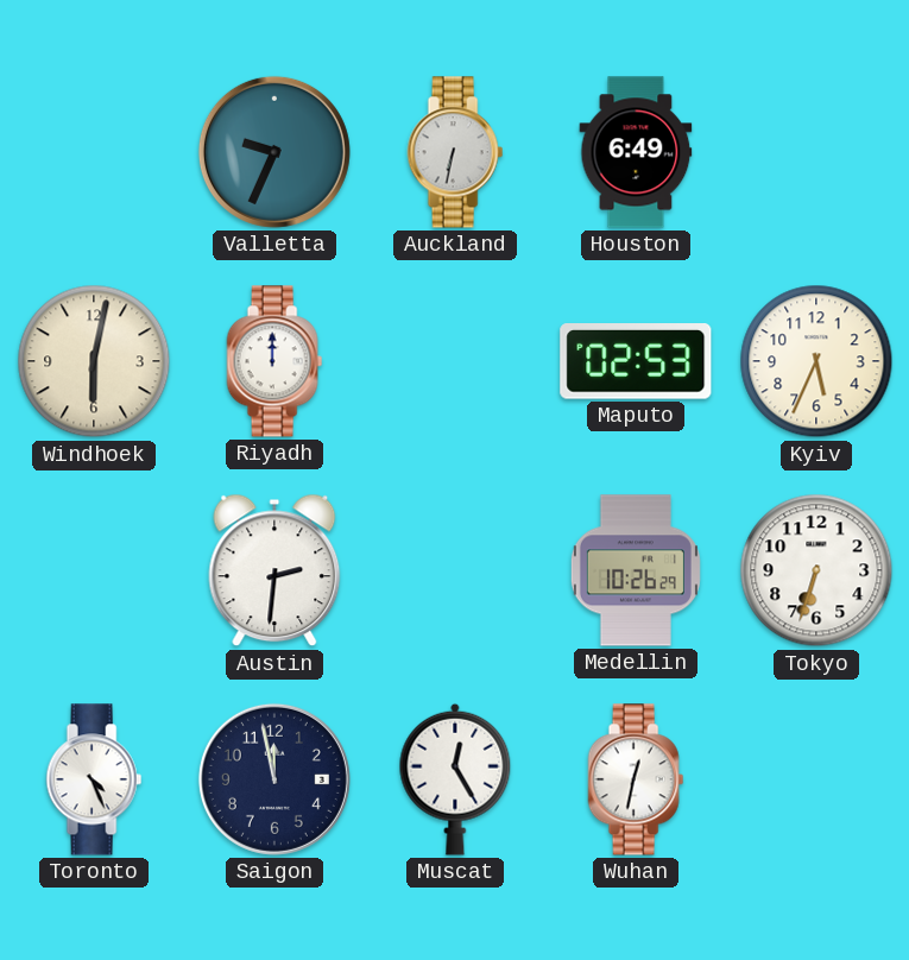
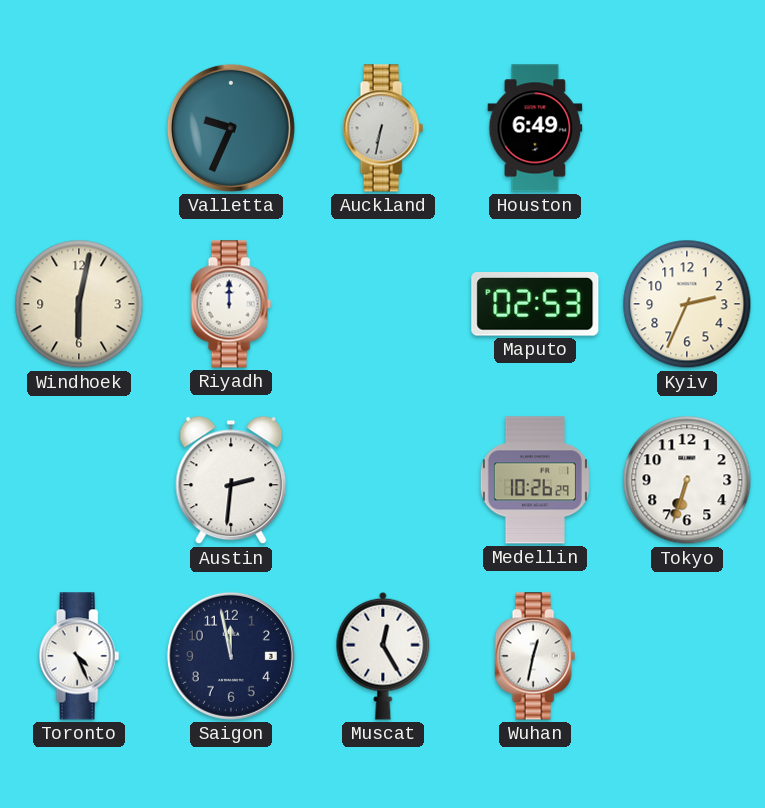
Kyiv: 5:34 -> 2:34
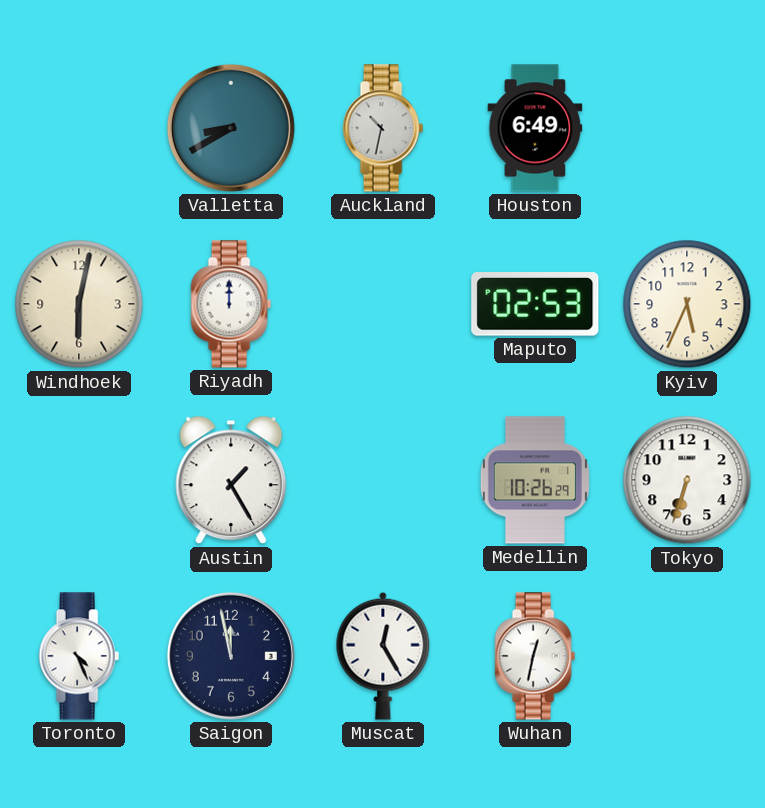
Valletta: 9:34 -> 8:40
Auckland: 6:32 -> 10:32
Kyiv: 2:34 -> 5:34
Austin: 2:31 -> 1:25
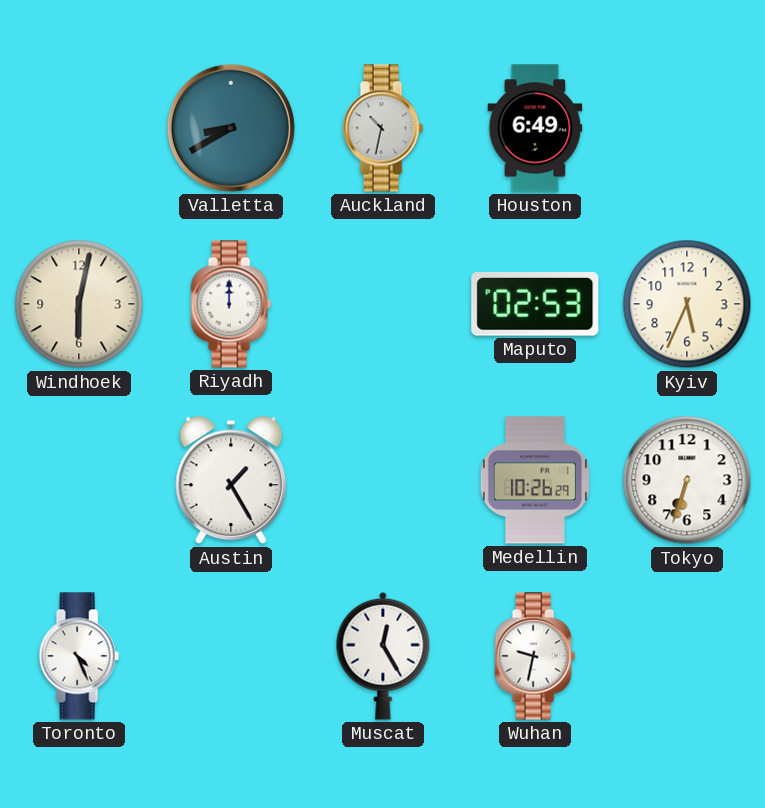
Saigon: 11:58 -> none
Wuhan: 12:32 -> 9:32
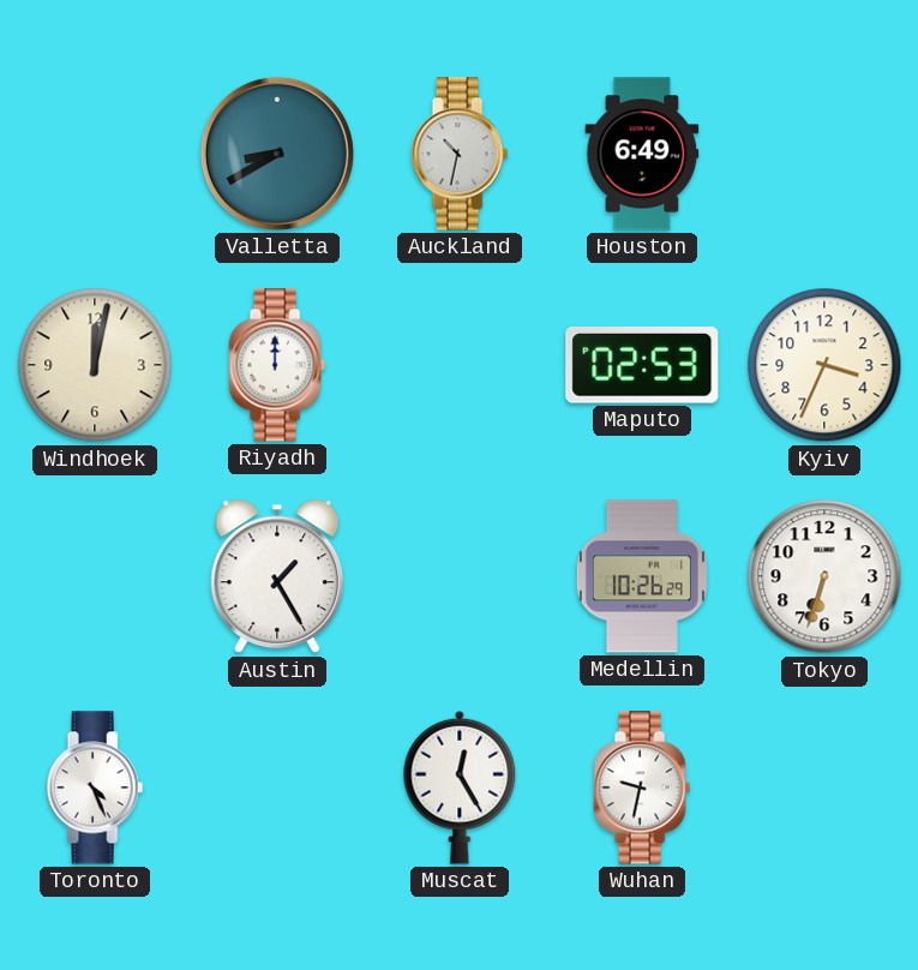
Windhoek: 6:02 -> 12:02
Kyiv: 5:34 -> 3:34
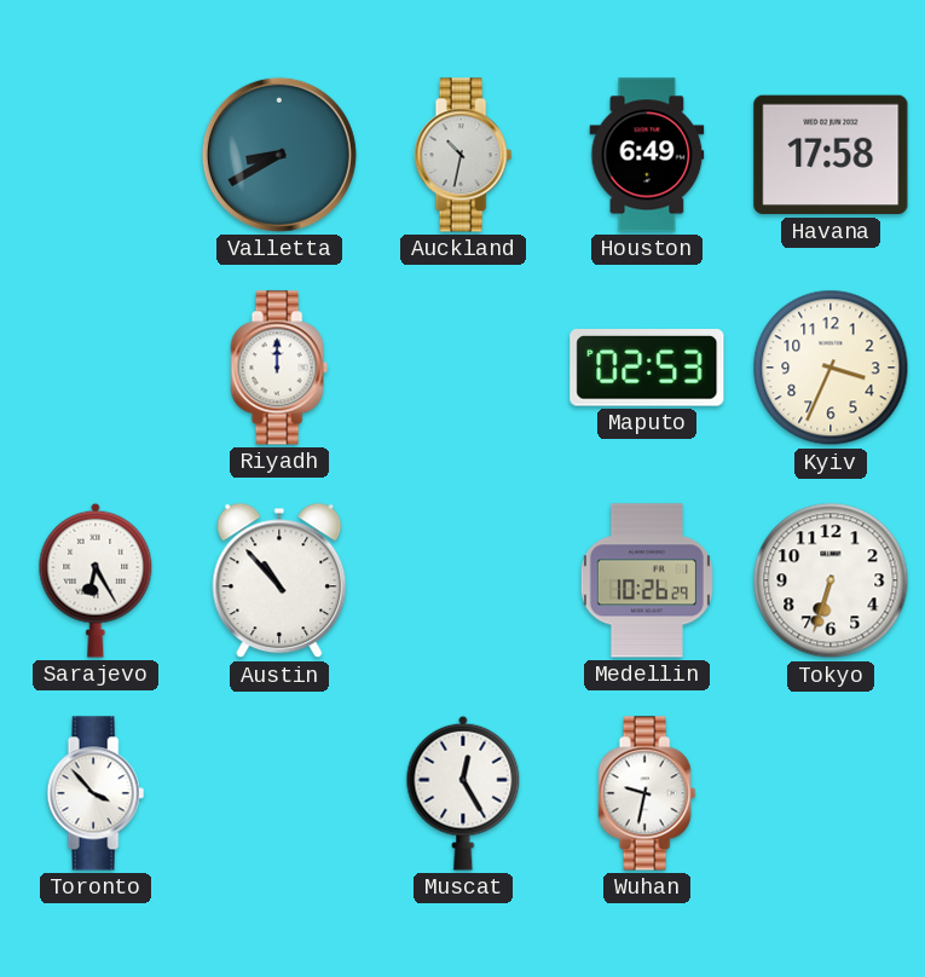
Havana: none -> 17:58
Windhoek: 12:02 -> none
Sarajevo: none -> 6:25
Austin: 1:25 -> 10:53
Toronto: 4:26 -> 3:53
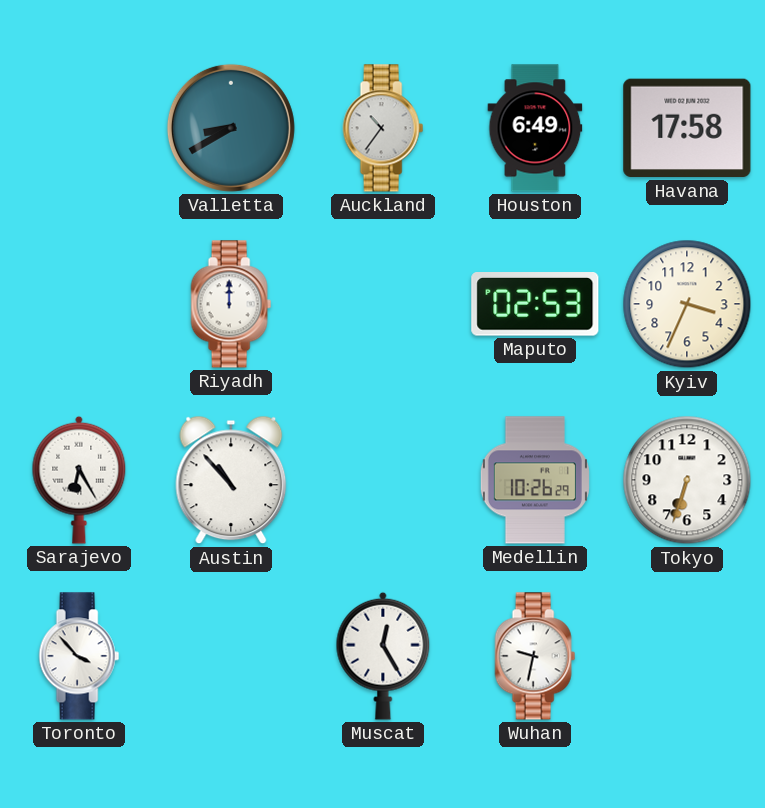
Auckland: 10:32 -> 10:36
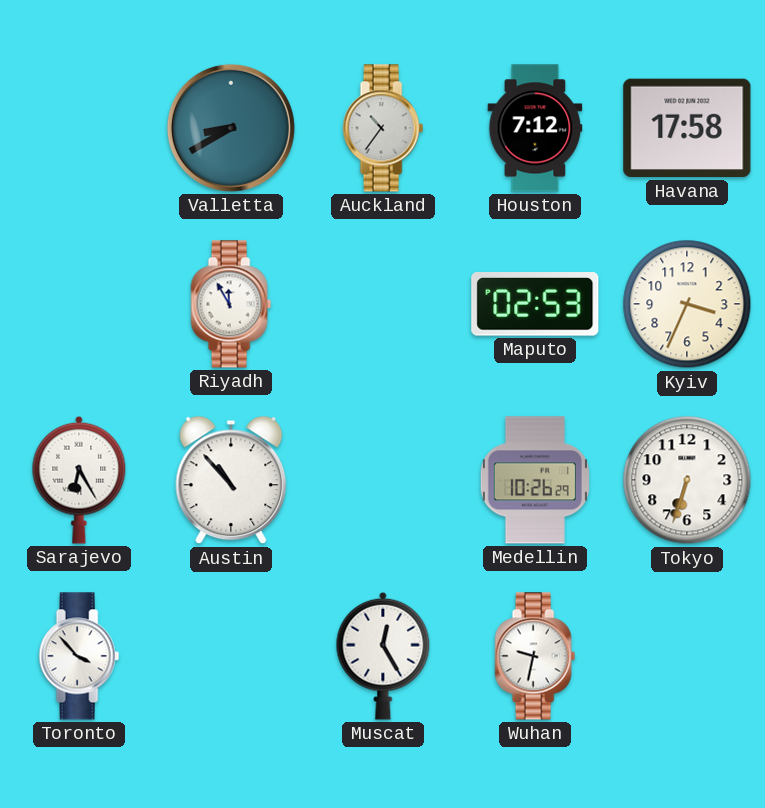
Houston: 6:49 -> 7:12
Riyadh: 12:00 -> 11:55
